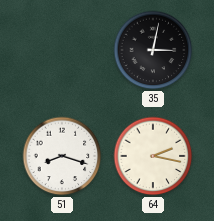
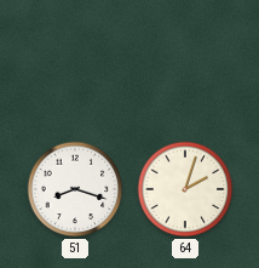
35: 3:02 -> none
64: 2:17 -> 2:03
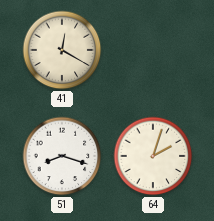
41: none -> 12:20
